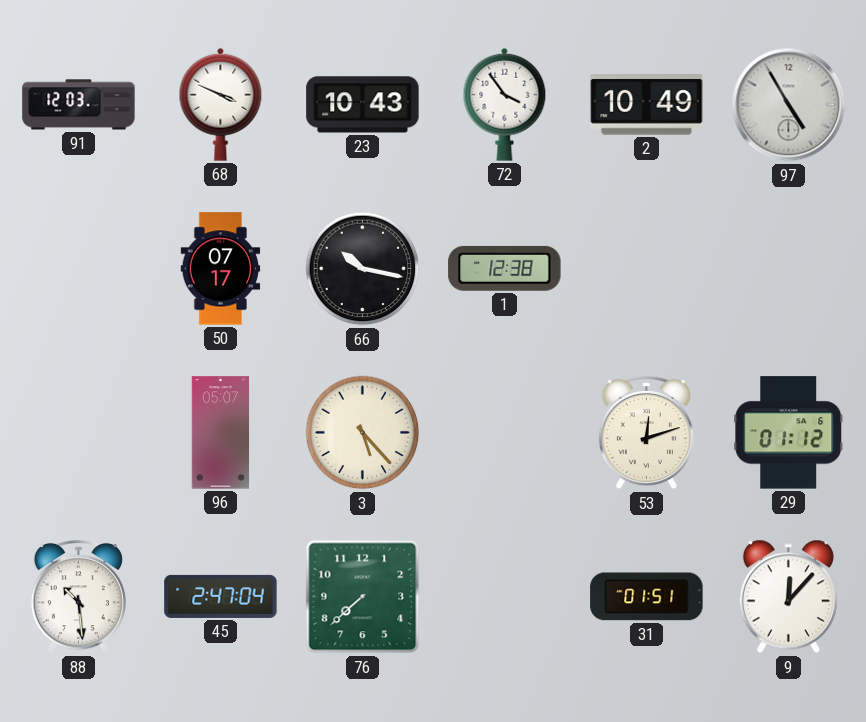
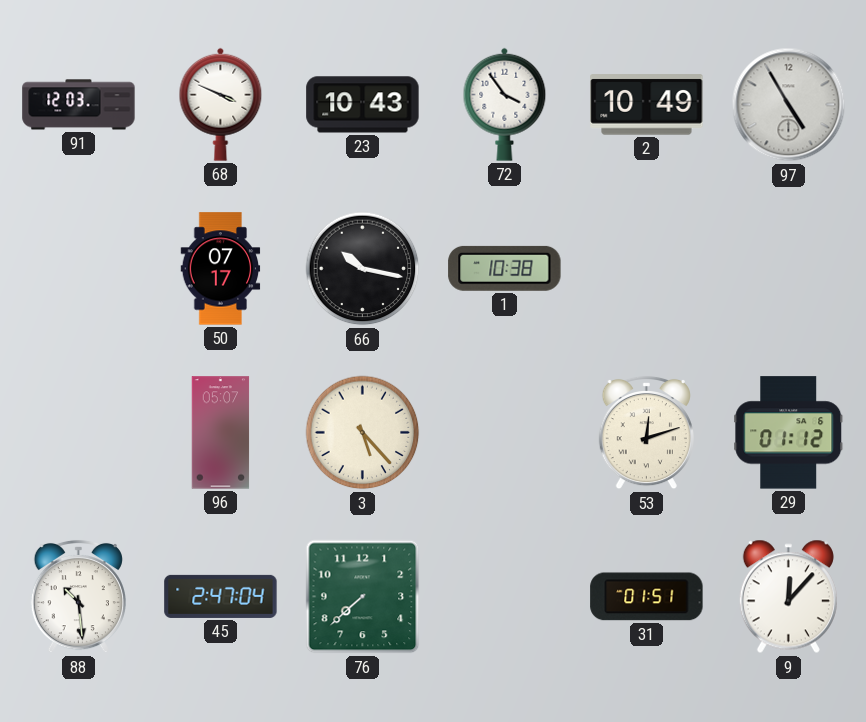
1: 12:38 -> 10:38
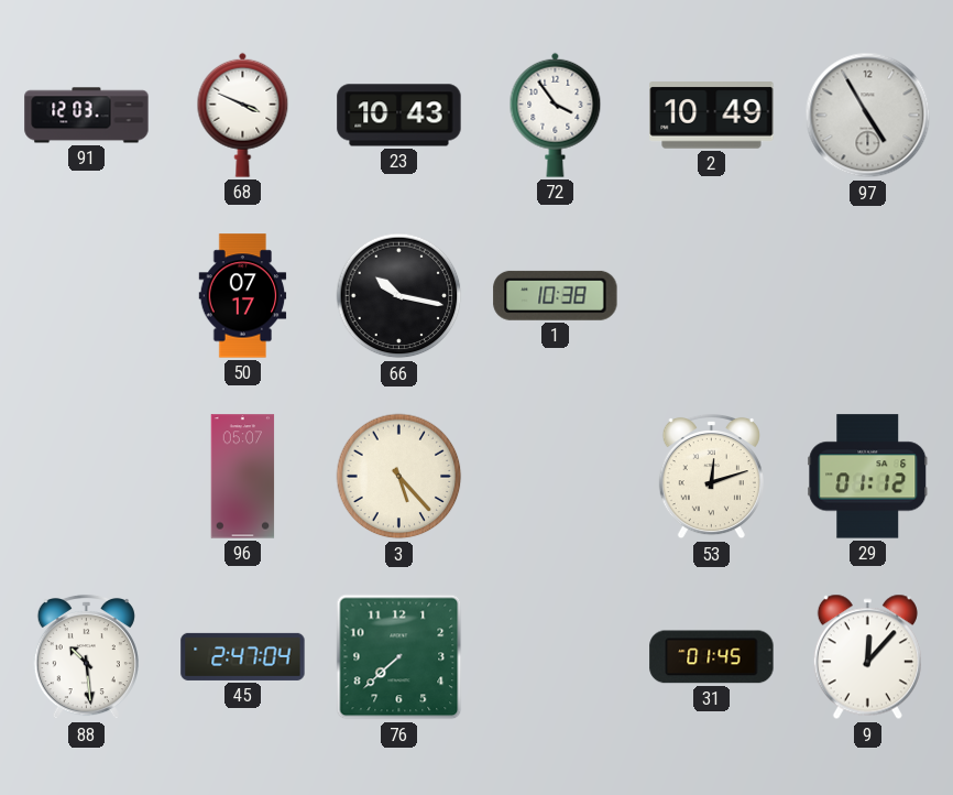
31: 01:51 -> 01:45
